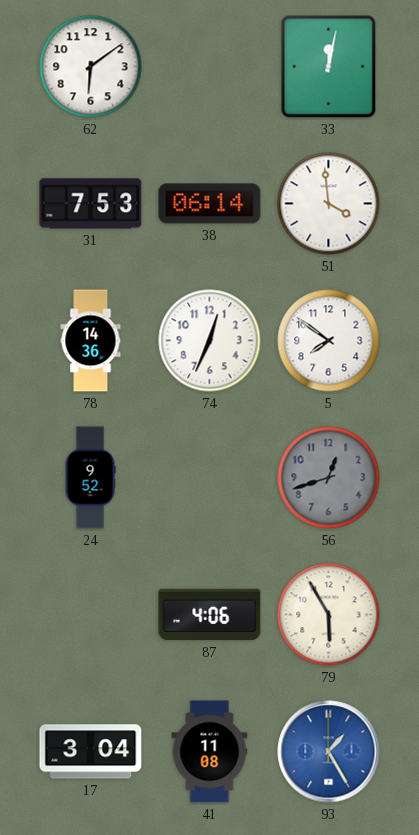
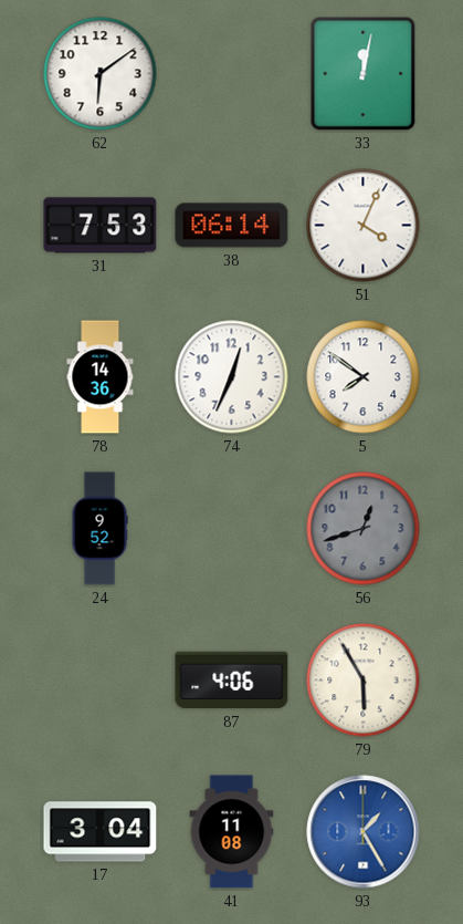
51: 3:59 -> 4:04
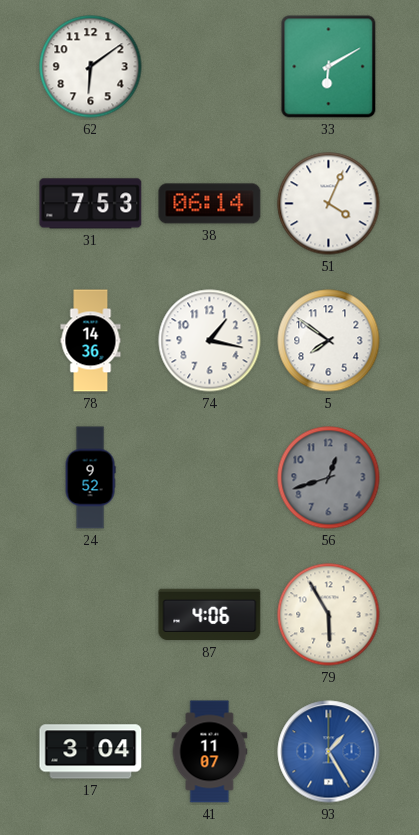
33: 12:02 -> 6:10
74: 12:34 -> 1:17
41: 11:08 -> 11:07
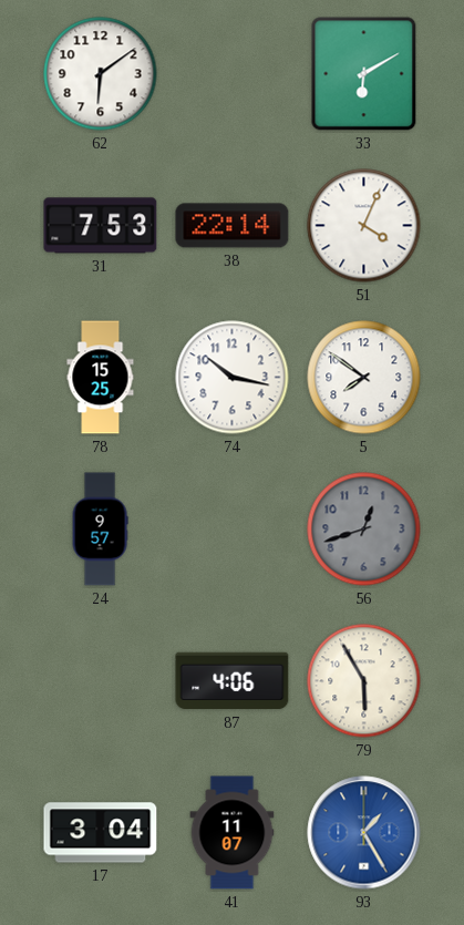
38: 06:14 -> 22:14
78: 14:36 -> 15:25
74: 1:17 -> 10:17
24: 9:52 -> 9:57
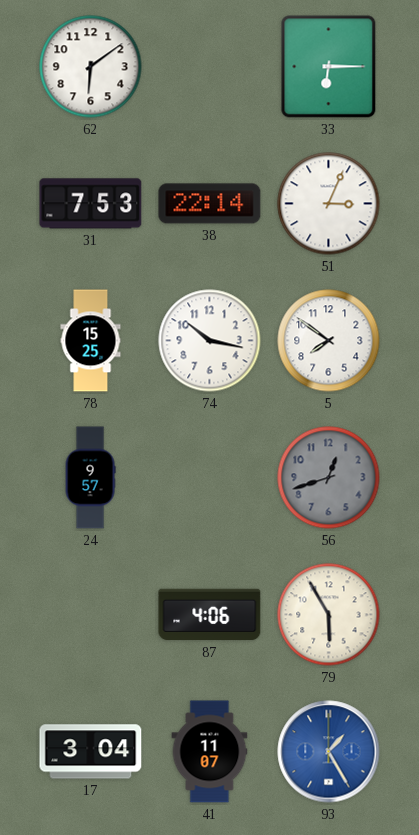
33: 6:10 -> 6:15
51: 4:04 -> 3:04
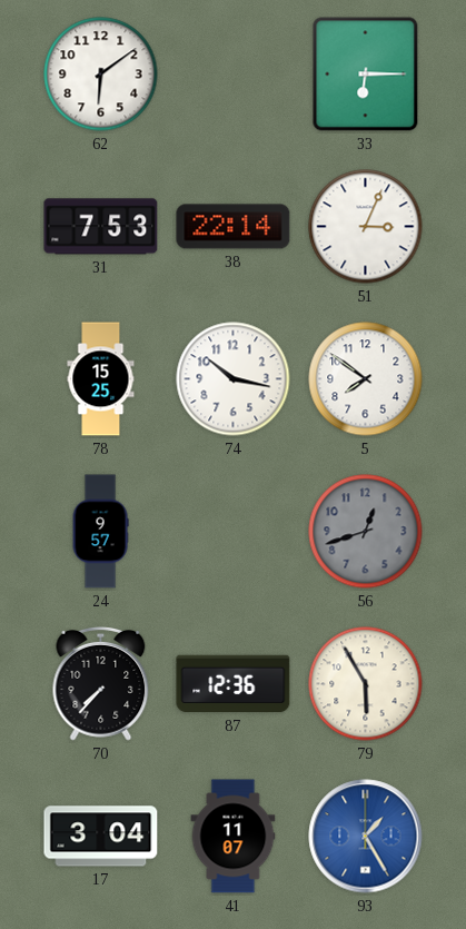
70: none -> 7:37
87: 4:06 -> 12:36
